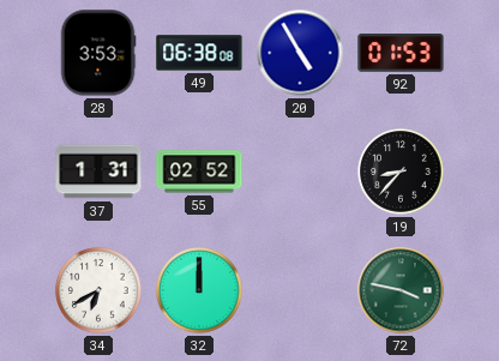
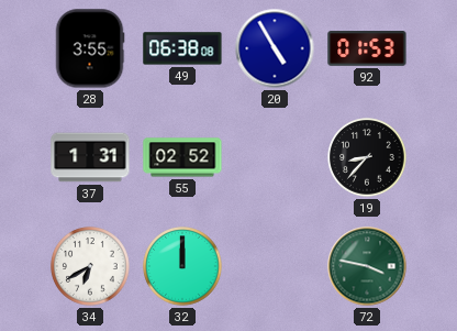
28: 3:53 -> 3:55
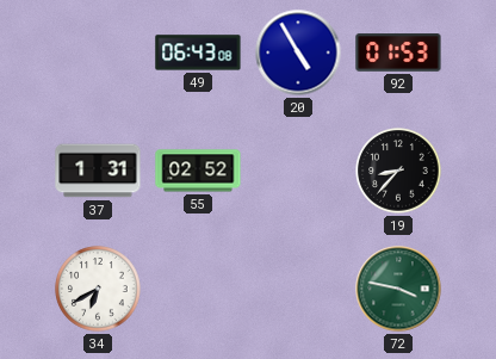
28: 3:55 -> none
49: 06:38 -> 06:43
32: 12:00 -> none
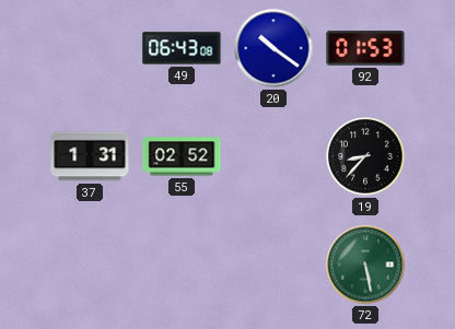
20: 4:55 -> 10:21
34: 6:40 -> none
72: 3:47 -> 5:28
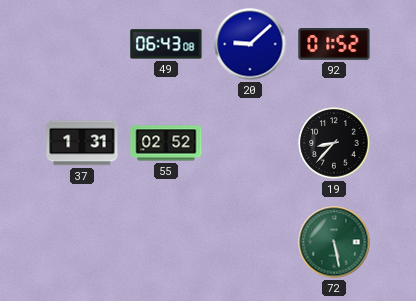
20: 10:21 -> 9:08
92: 01:53 -> 01:52
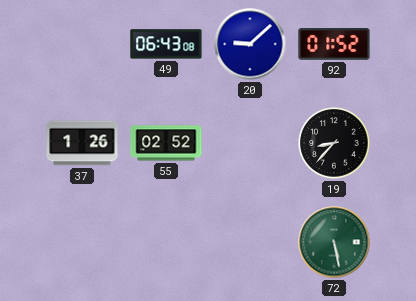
37: 1:31 -> 1:26
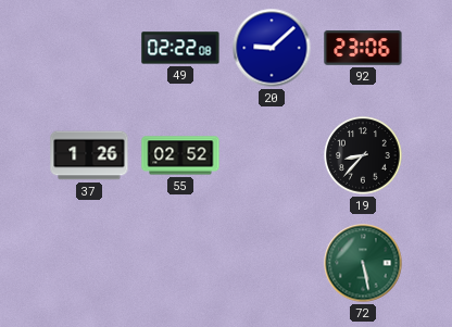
49: 06:43 -> 02:22
92: 01:52 -> 23:06
